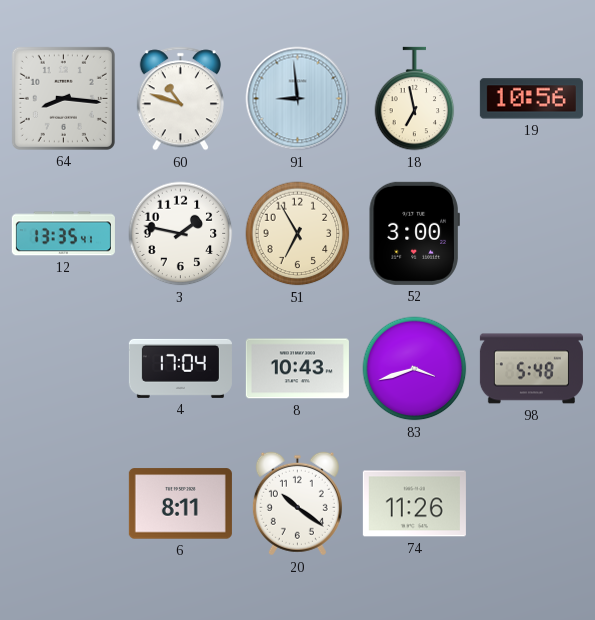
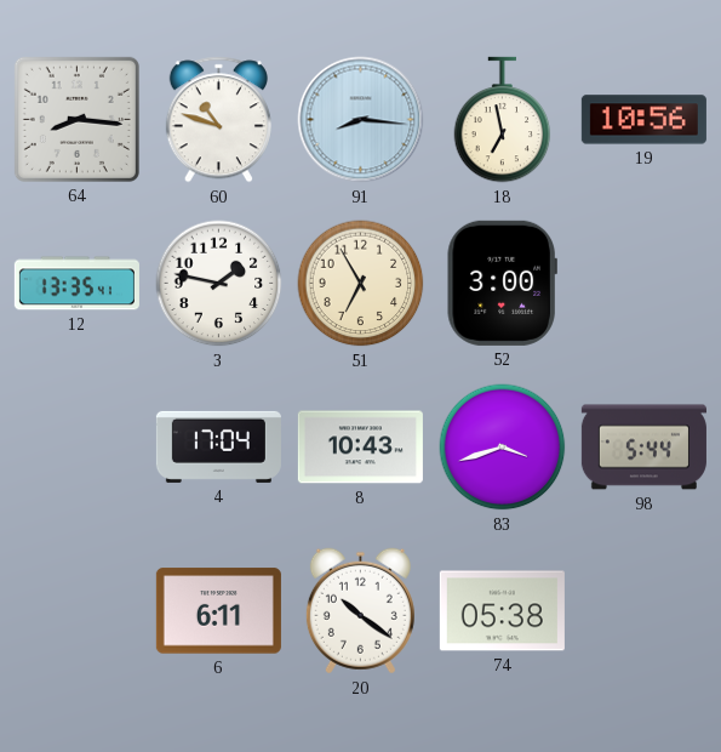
91: 8:59 -> 8:16
98: 5:48 -> 5:44
6: 8:11 -> 6:11
74: 11:26 -> 05:38
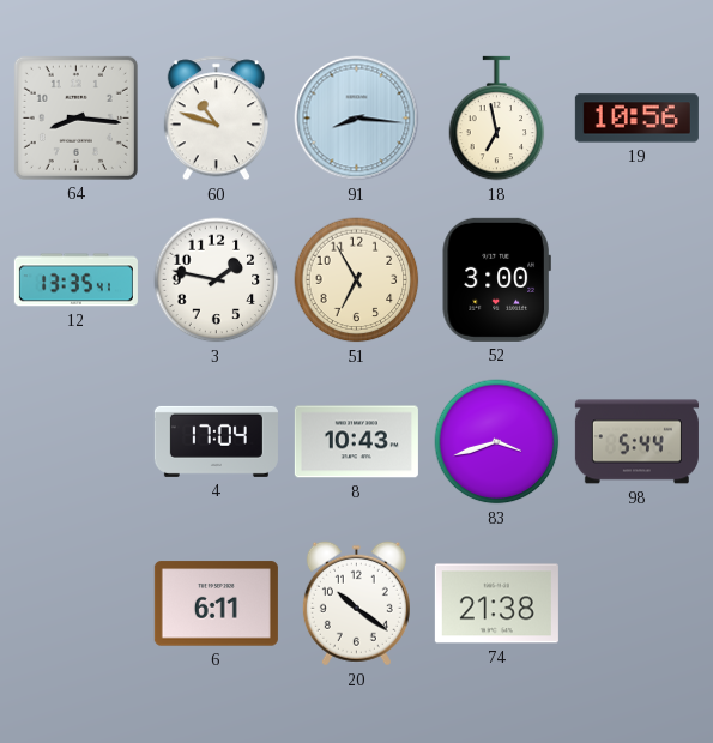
74: 05:38 -> 21:38
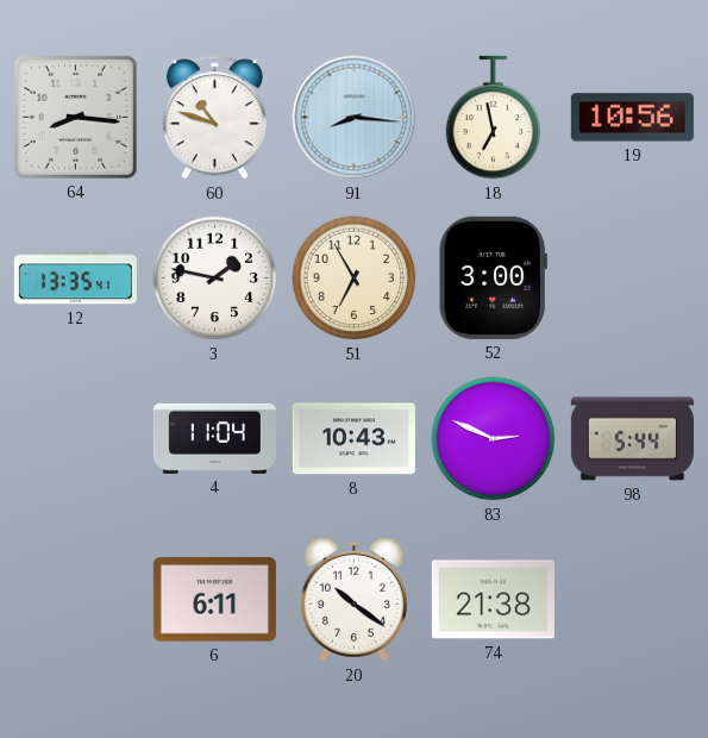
4: 17:04 -> 11:04
83: 3:42 -> 2:49
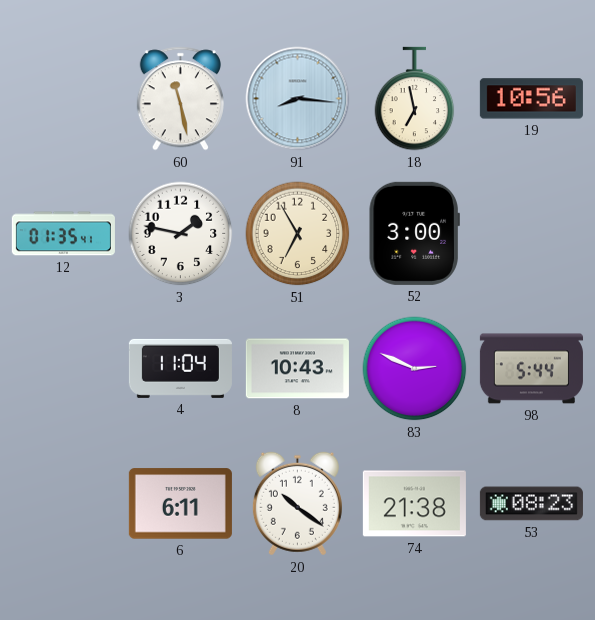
64: 8:16 -> none
60: 10:48 -> 11:28
12: 13:35 -> 01:35
53: none -> 08:23
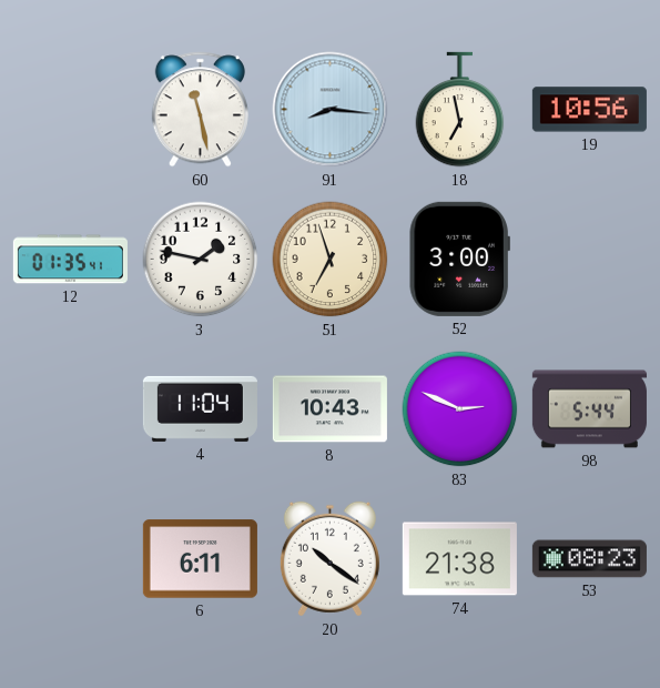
51: 6:55 -> 6:57
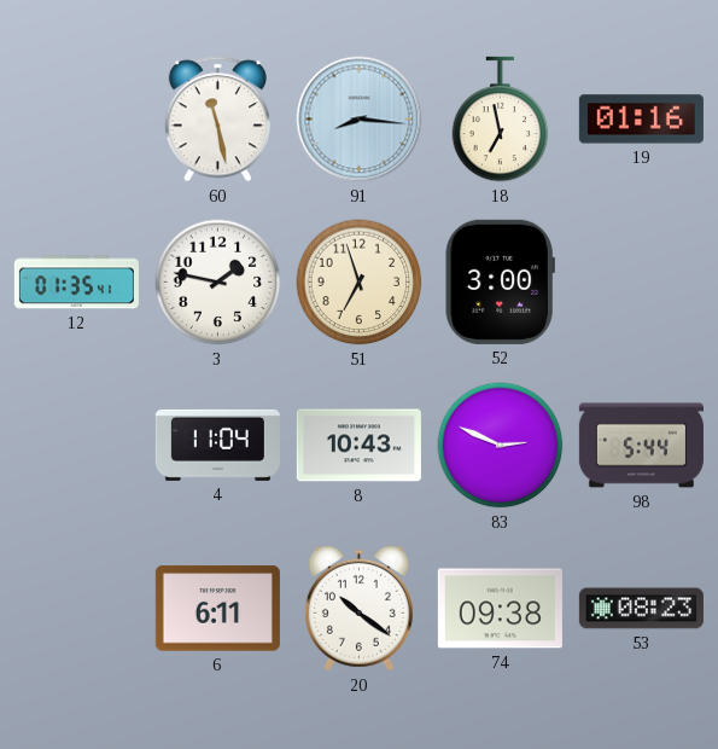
19: 10:56 -> 01:16
74: 21:38 -> 09:38
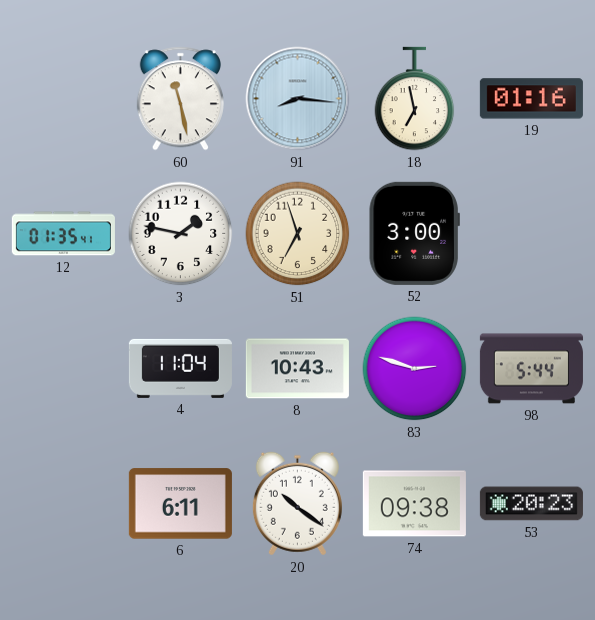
83: 2:49 -> 2:48
53: 08:23 -> 20:23
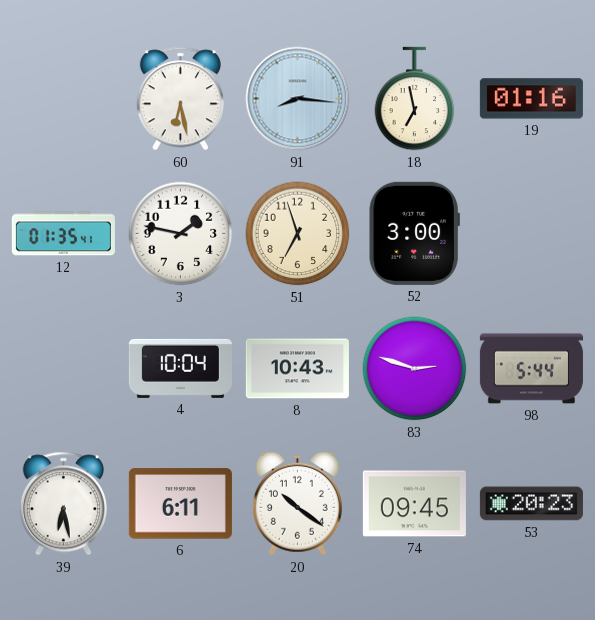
60: 11:28 -> 6:28
4: 11:04 -> 10:04
39: none -> 6:28
74: 09:38 -> 09:45
